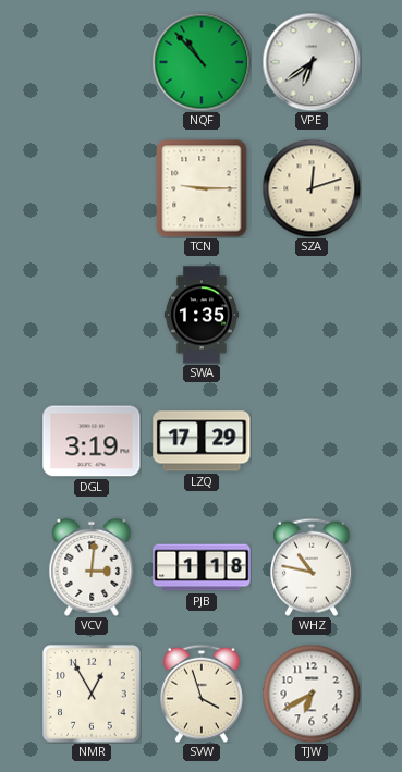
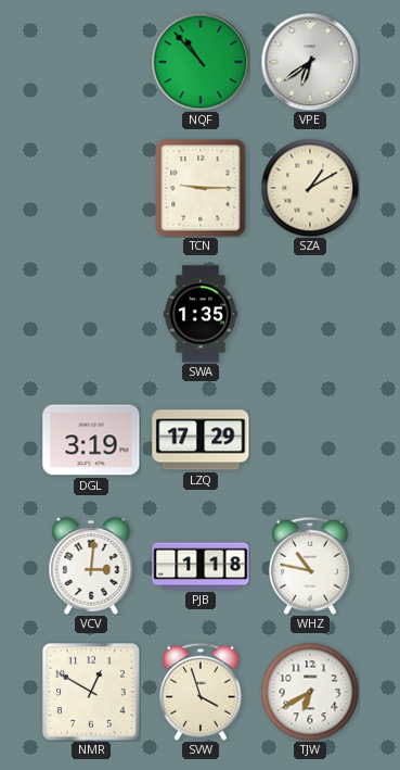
SZA: 12:12 -> 1:10
NMR: 12:55 -> 12:50
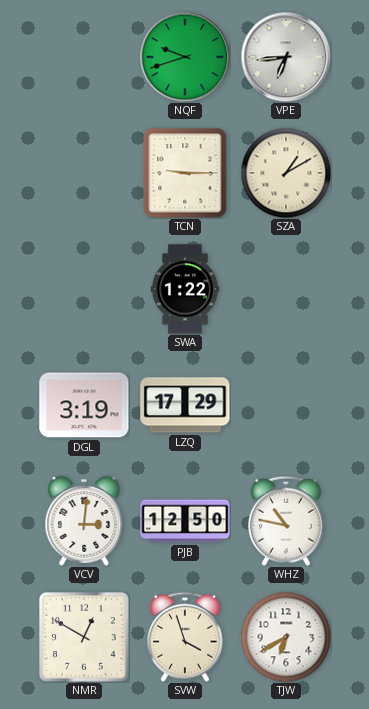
NQF: 10:53 -> 9:42
VPE: 6:39 -> 6:44
SWA: 1:35 -> 1:22
PJB: 1:18 -> 12:50
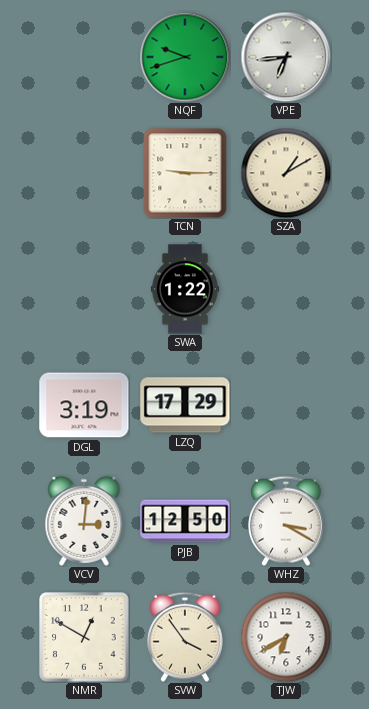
WHZ: 10:47 -> 3:20
SVW: 3:57 -> 3:54
